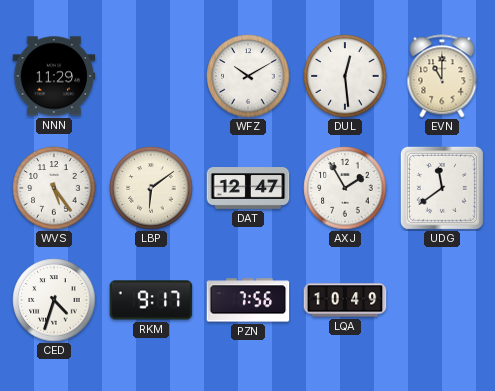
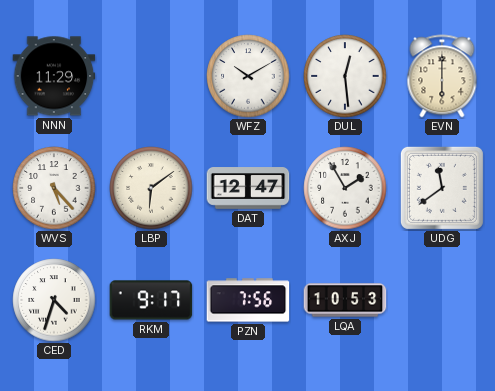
EVN: 11:00 -> 6:00
WVS: 5:24 -> 5:23
LQA: 10:49 -> 10:53
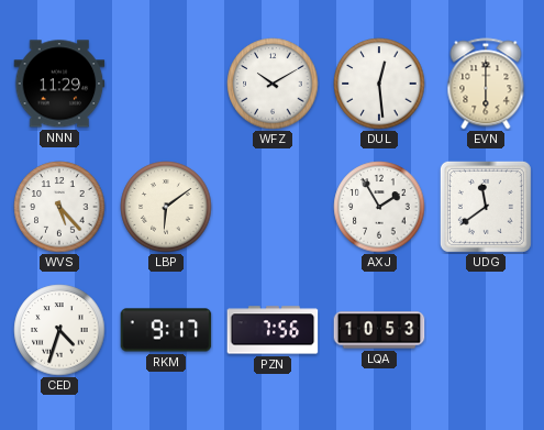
DAT: 12:47 -> none
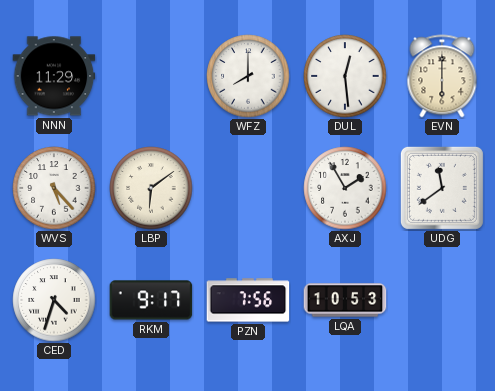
WFZ: 10:10 -> 8:00
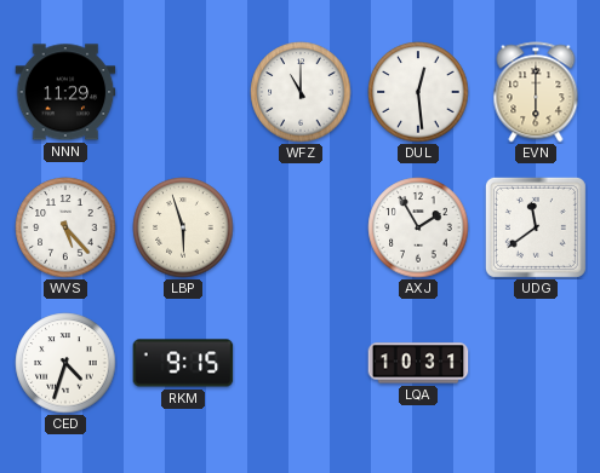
WFZ: 8:00 -> 11:00
LBP: 6:09 -> 5:57
RKM: 9:17 -> 9:15
PZN: 7:56 -> none
LQA: 10:53 -> 10:31
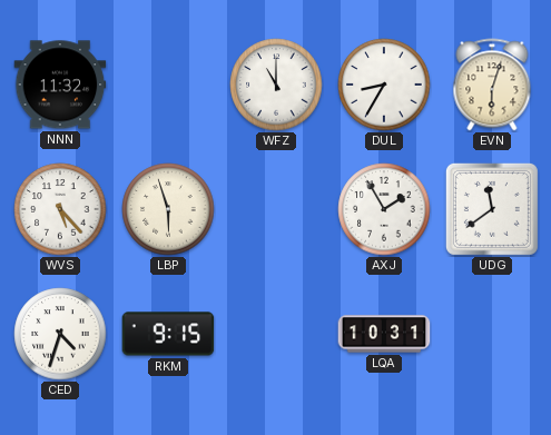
NNN: 11:29 -> 11:32
DUL: 12:29 -> 8:35
EVN: 6:00 -> 6:03
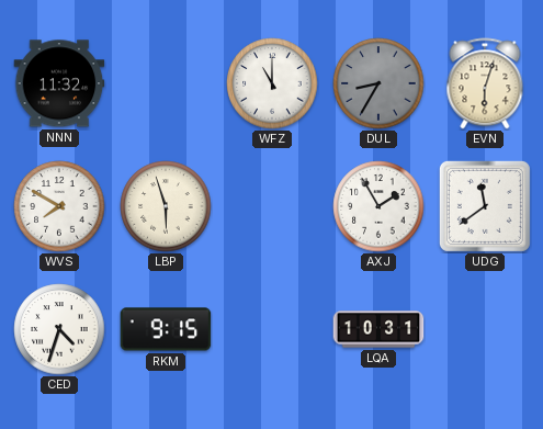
DUL dial: white -> grey
WVS: 5:23 -> 7:50
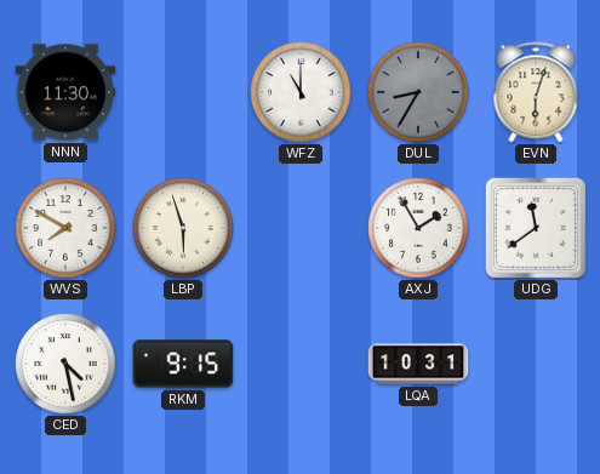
NNN: 11:32 -> 11:30
CED: 4:33 -> 4:28
